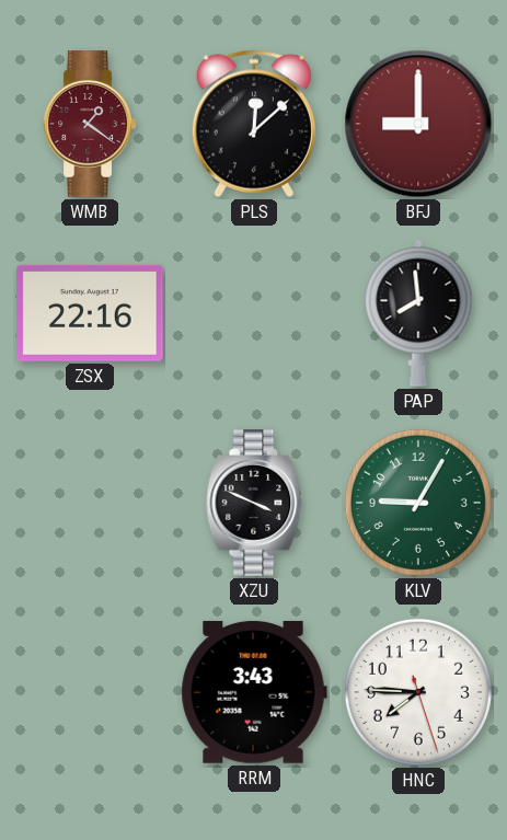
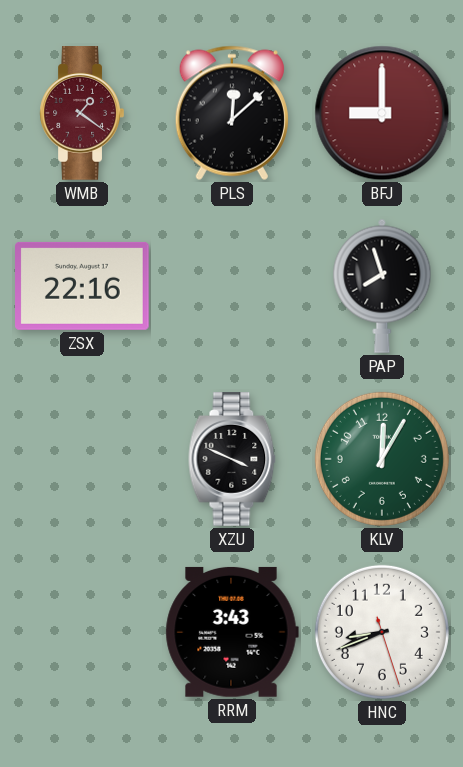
PAP: 7:59 -> 7:57
KLV: 9:05 -> 12:05
HNC: 7:45 -> 8:41
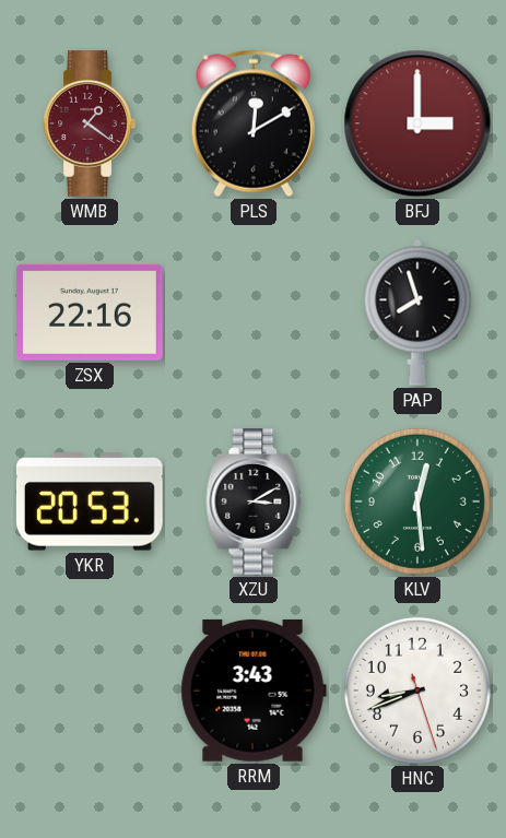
PLS: 12:08 -> 12:10
BFJ: 9:00 -> 3:00
YKR: none -> 20:53
XZU: 3:49 -> 3:10
KLV: 12:05 -> 12:29
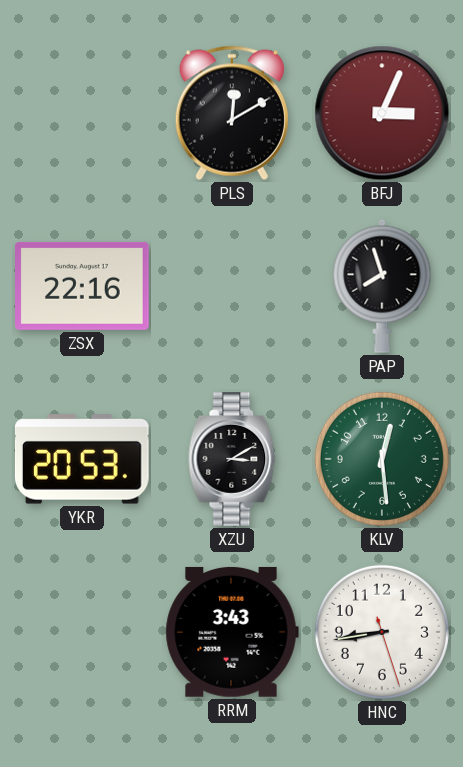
WMB: 1:21 -> none
BFJ: 3:00 -> 3:04
HNC: 8:41 -> 8:43
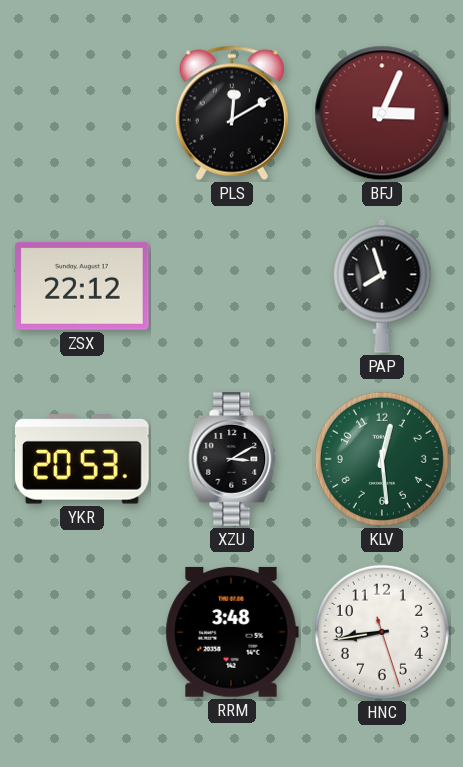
ZSX: 22:16 -> 22:12
RRM: 3:43 -> 3:48
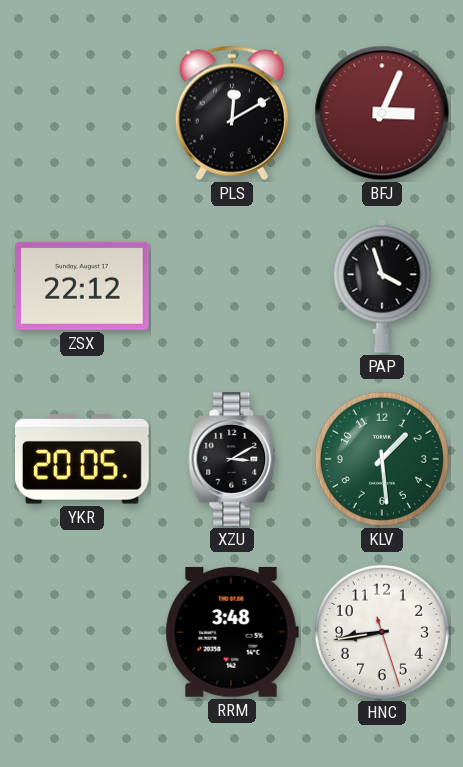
PAP: 7:57 -> 3:57
YKR: 20:53 -> 20:05
KLV: 12:29 -> 1:29
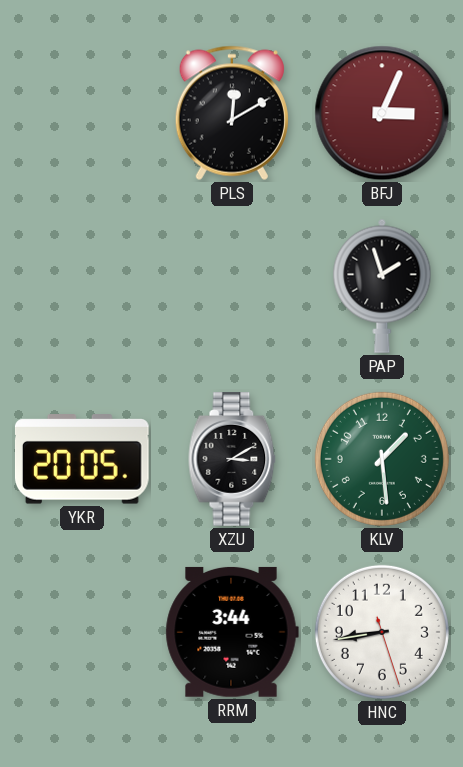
ZSX: 22:12 -> none
PAP: 3:57 -> 1:57
RRM: 3:48 -> 3:44
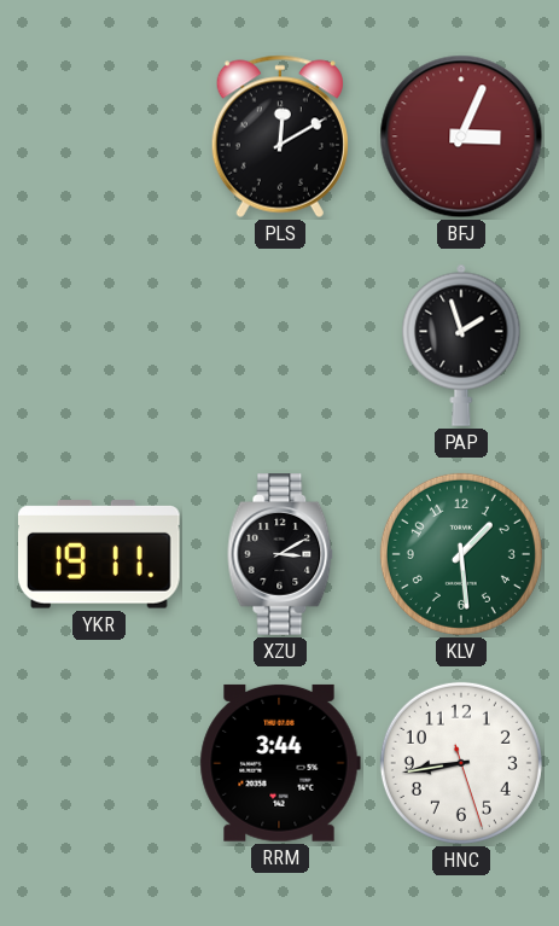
YKR: 20:05 -> 19:11
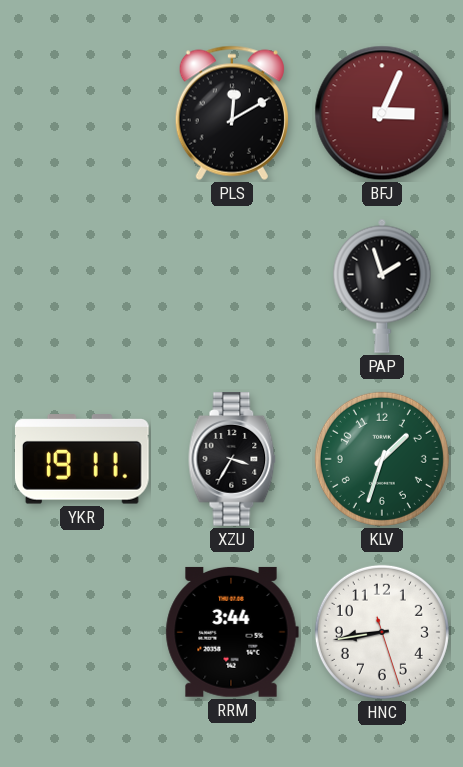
XZU: 3:10 -> 3:35
KLV: 1:29 -> 1:33
